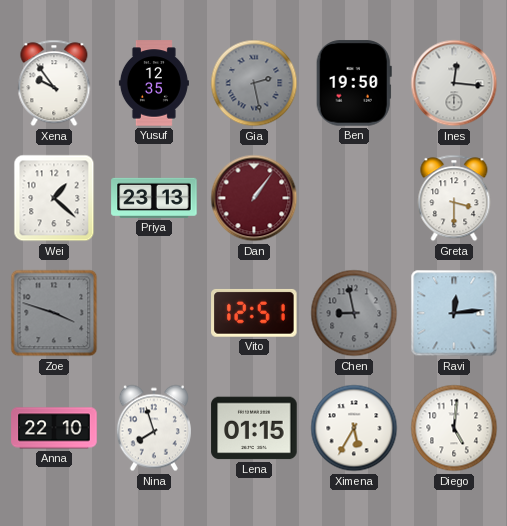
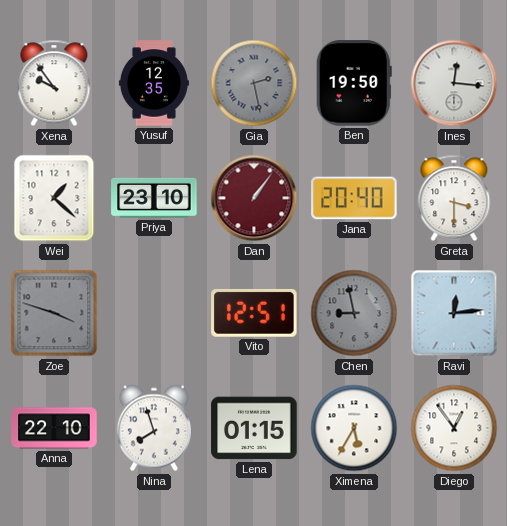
Priya: 23:13 -> 23:10
Jana: none -> 20:40
Diego: 5:01 -> 12:54
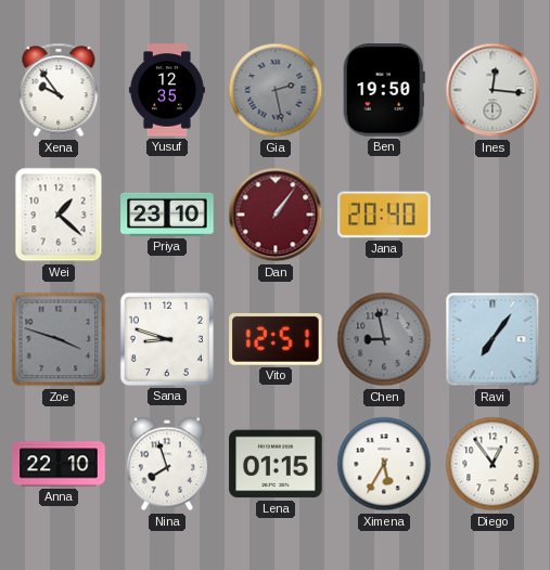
Greta: 3:30 -> none
Sana: none -> 8:48
Ravi: 12:14 -> 7:06
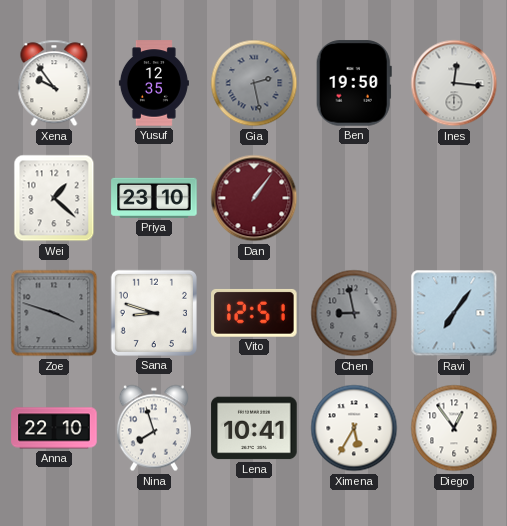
Jana: 20:40 -> none
Lena: 01:15 -> 10:41
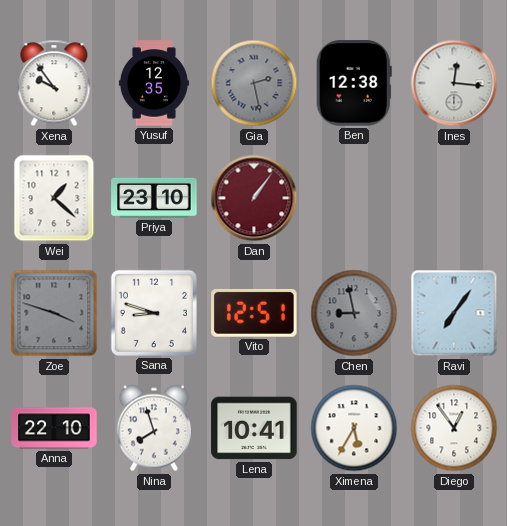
Ben: 19:50 -> 12:38
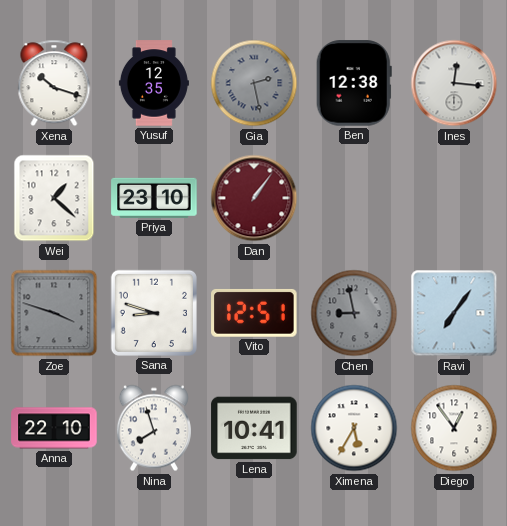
Xena: 9:54 -> 10:18
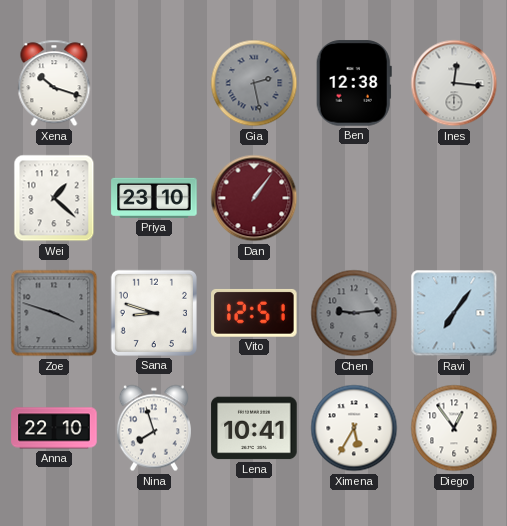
Yusuf: 12:35 -> none
Chen: 8:58 -> 9:14
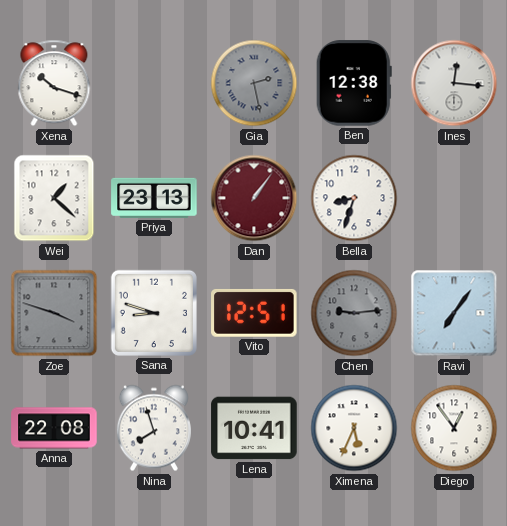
Priya: 23:10 -> 23:13
Bella: none -> 8:33
Anna: 22:10 -> 22:08
Ximena: 5:35 -> 5:34
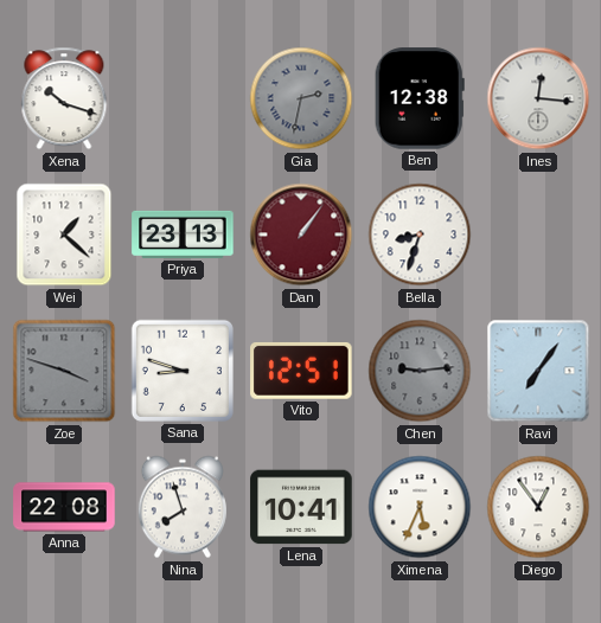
Gia: 2:28 -> 2:32
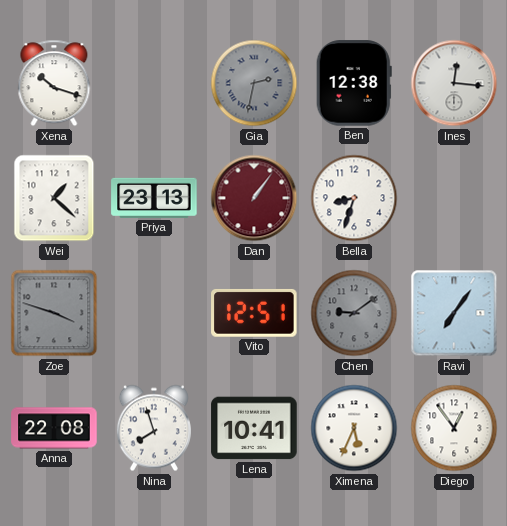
Sana: 8:48 -> none
Chen: 9:14 -> 9:09
